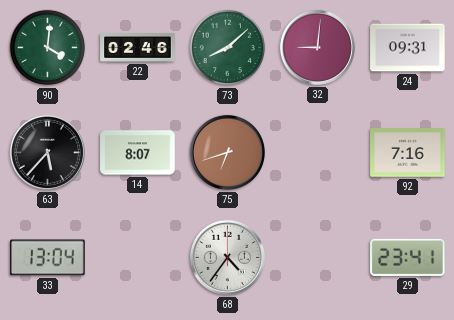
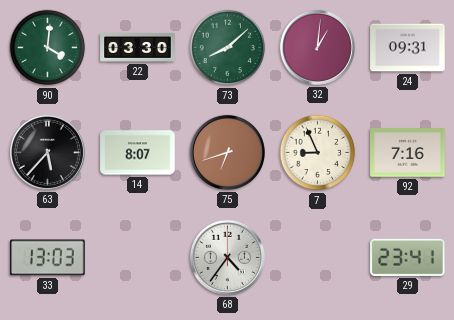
22: 02:46 -> 03:30
32: 9:01 -> 1:01
7: none -> 8:56
33: 13:04 -> 13:03
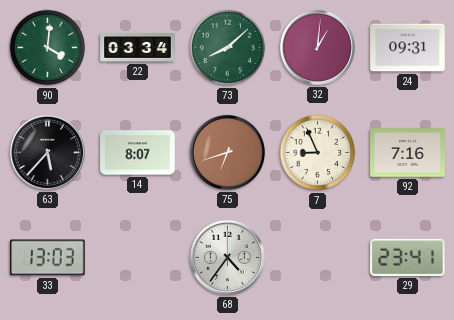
22: 03:30 -> 03:34
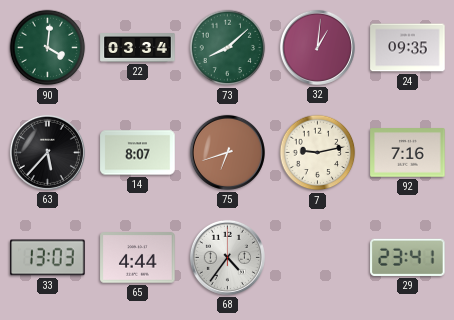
24: 09:31 -> 09:35
7: 8:56 -> 9:13
65: none -> 4:44
